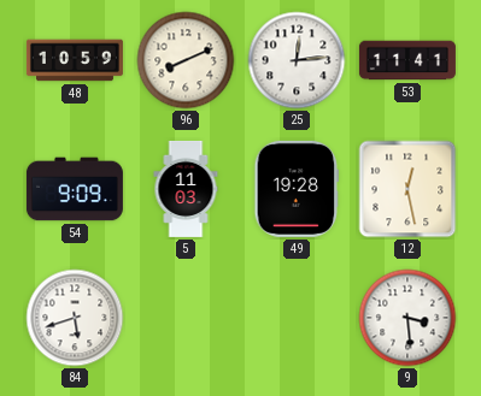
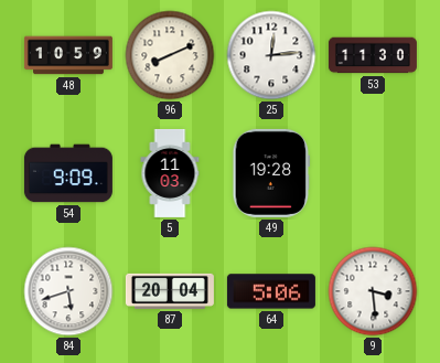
53: 11:41 -> 11:30
12: 12:28 -> none
87: none -> 20:04
64: none -> 5:06
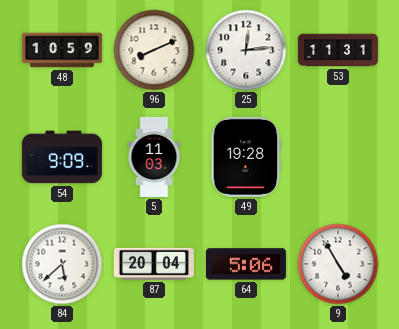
53: 11:30 -> 11:31
84: 5:42 -> 5:38
9: 3:29 -> 4:55
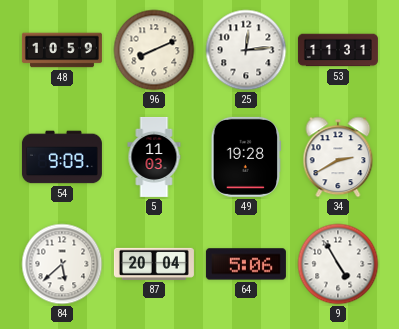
34: none -> 2:40
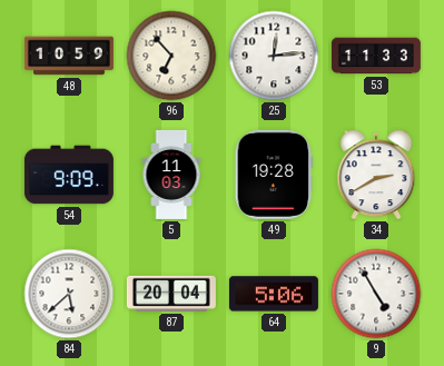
96: 8:11 -> 6:53
53: 11:31 -> 11:33
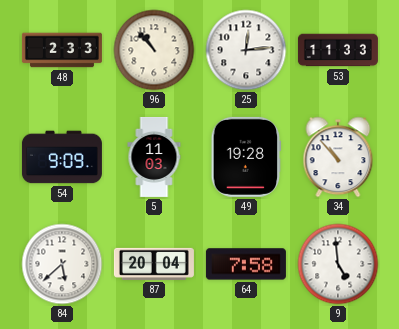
48: 10:59 -> 2:33
96: 6:53 -> 10:53
34: 2:40 -> 10:53
64: 5:06 -> 7:58
9: 4:55 -> 4:59
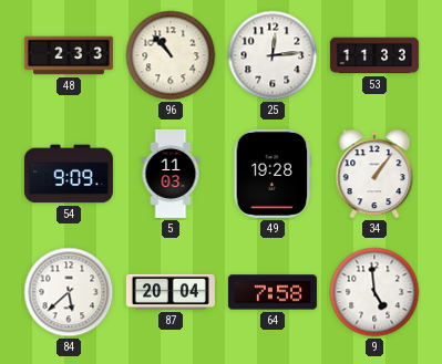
34: 10:53 -> 1:06
